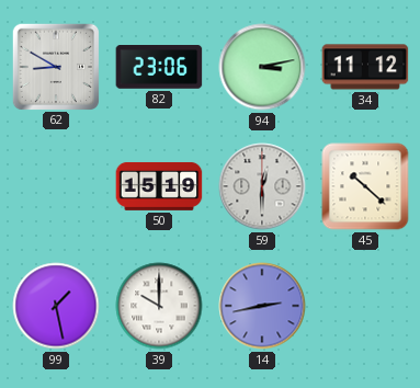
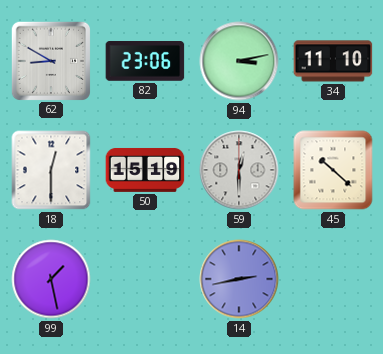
34: 11:12 -> 11:10
18: none -> 12:30
39: 10:00 -> none
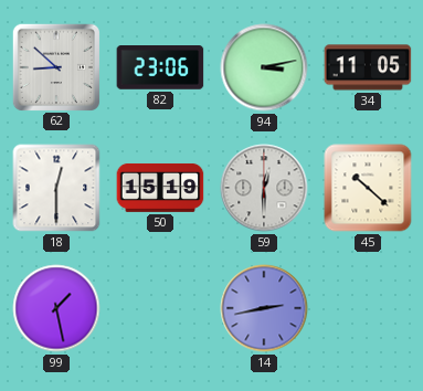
62: 8:50 -> 8:52
34: 11:10 -> 11:05
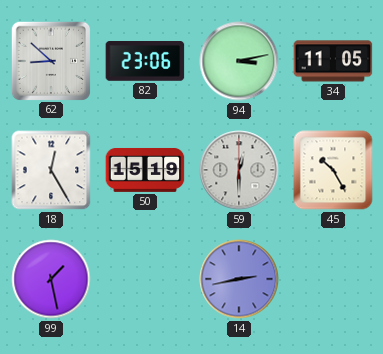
18: 12:30 -> 12:25
45: 10:22 -> 10:25
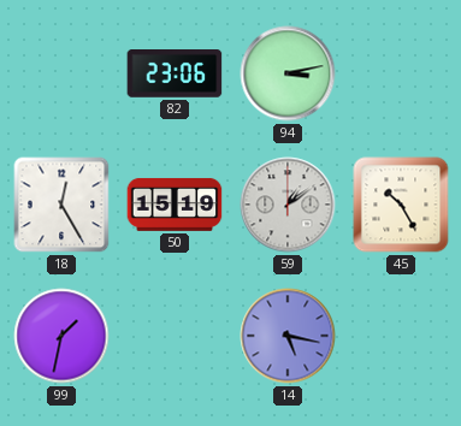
62: 8:52 -> none
34: 11:05 -> none
59: 12:30 -> 1:09
99: 1:28 -> 1:32
14: 2:43 -> 5:17
